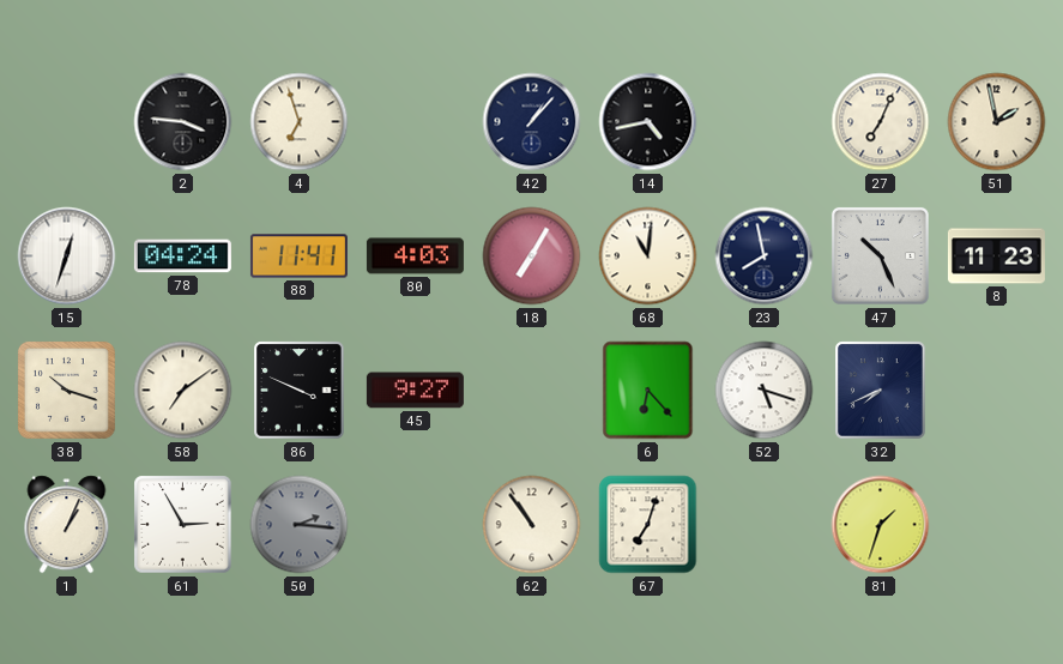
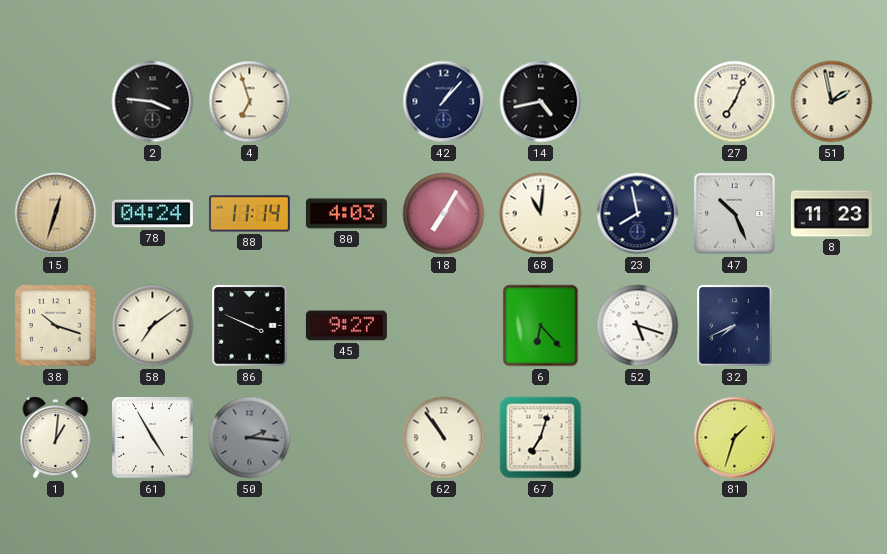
15 dial: white -> champagne
88: 11:41 -> 11:14
1: 1:04 -> 1:01
61: 2:55 -> 4:55
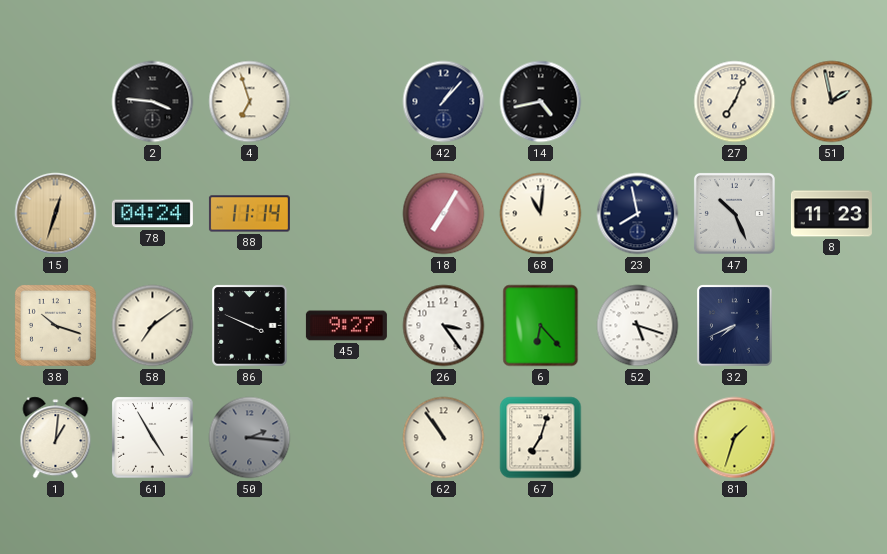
80: 4:03 -> none
26: none -> 3:24
